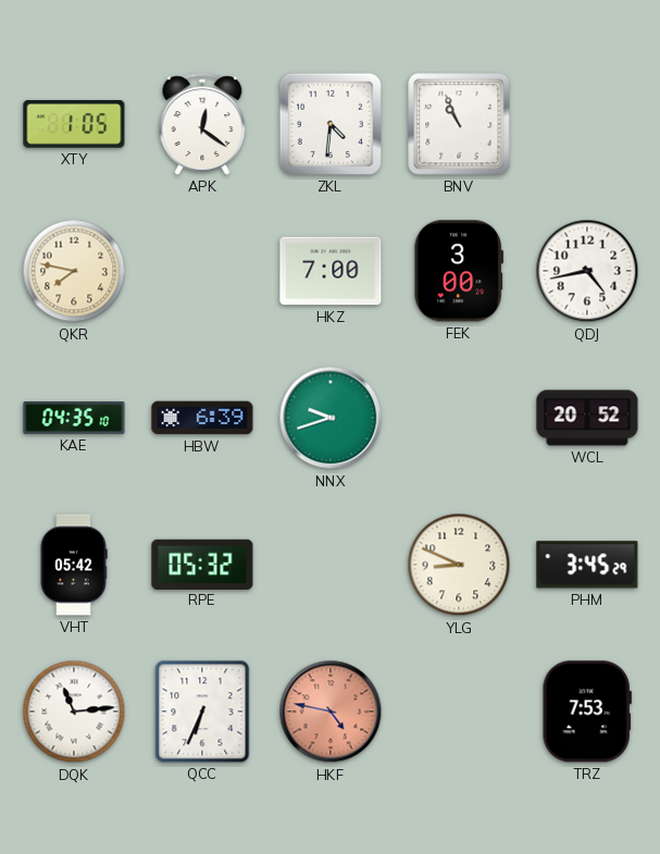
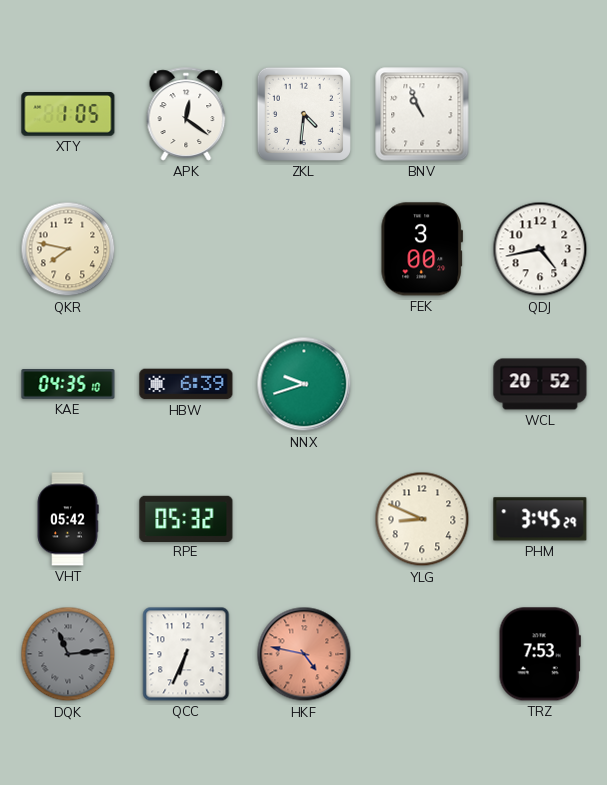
HKZ: 7:00 -> none
DQK dial: white -> grey
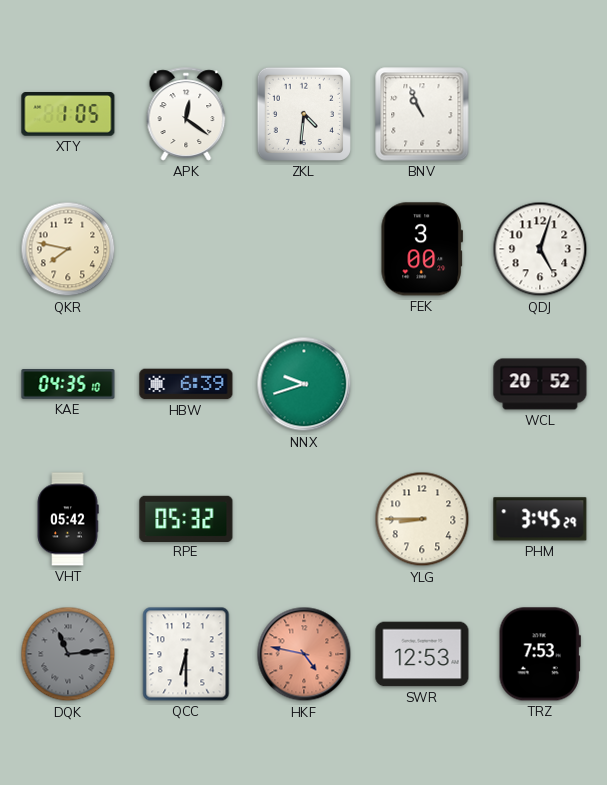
QDJ: 4:43 -> 5:03
YLG: 8:49 -> 8:45
QCC: 6:34 -> 6:30
SWR: none -> 12:53
